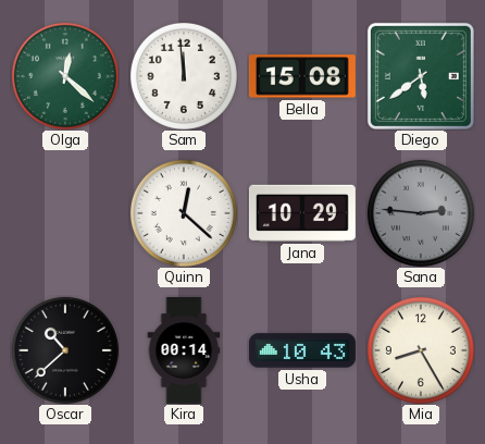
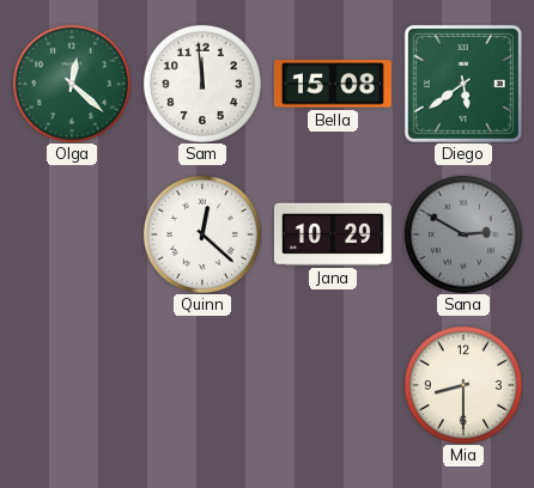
Sana: 2:46 -> 2:50
Oscar: 10:38 -> none
Kira: 00:14 -> none
Usha: 10:43 -> none
Mia: 8:25 -> 8:30
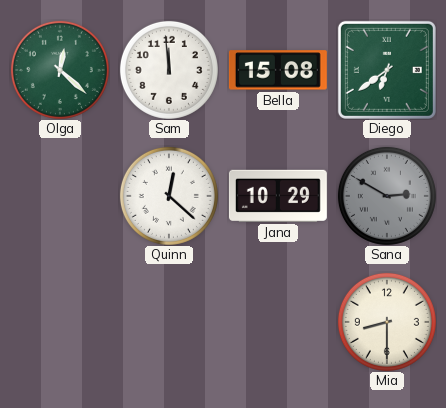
Diego: 5:39 -> 6:39
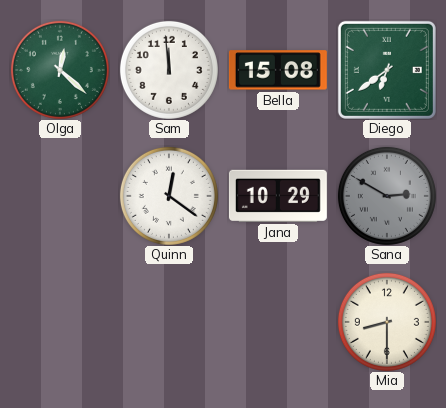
Quinn: 12:22 -> 12:21
